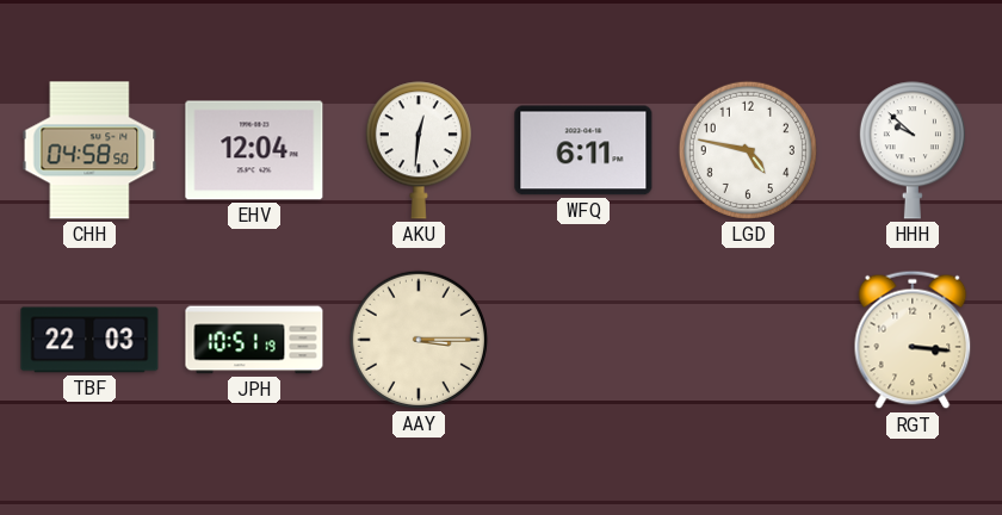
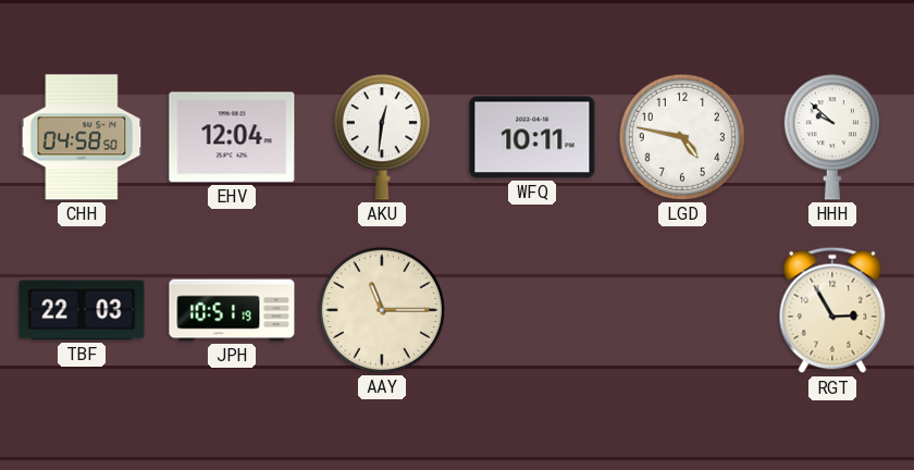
WFQ: 6:11 -> 10:11
AAY: 3:15 -> 11:15
RGT: 3:16 -> 2:55
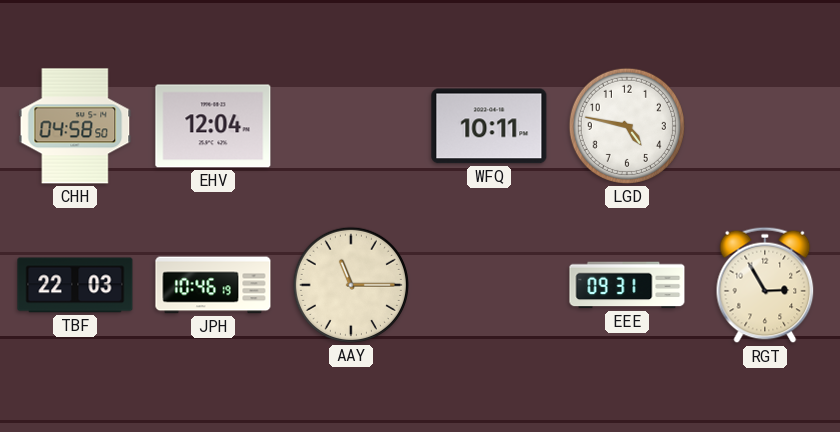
AKU: 12:31 -> none
HHH: 9:52 -> none
JPH: 10:51 -> 10:46
EEE: none -> 09:31
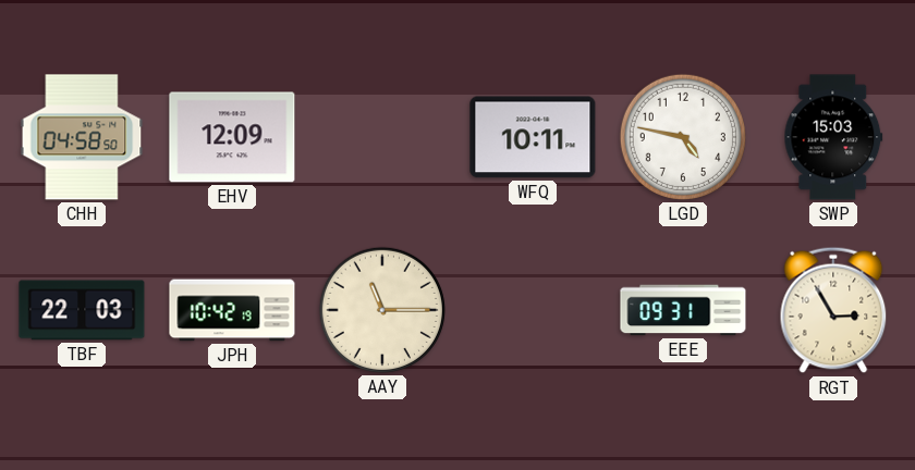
EHV: 12:04 -> 12:09
SWP: none -> 15:03
JPH: 10:46 -> 10:42
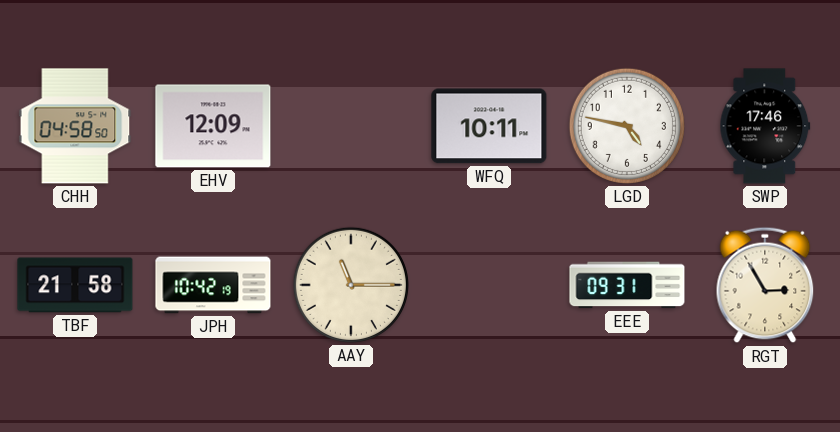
SWP: 15:03 -> 17:46
TBF: 22:03 -> 21:58
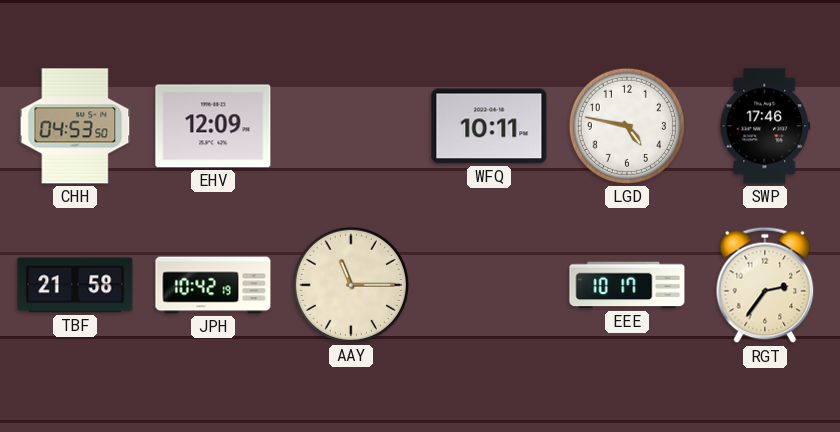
CHH: 04:58 -> 04:53
EEE: 09:31 -> 10:17
RGT: 2:55 -> 2:36
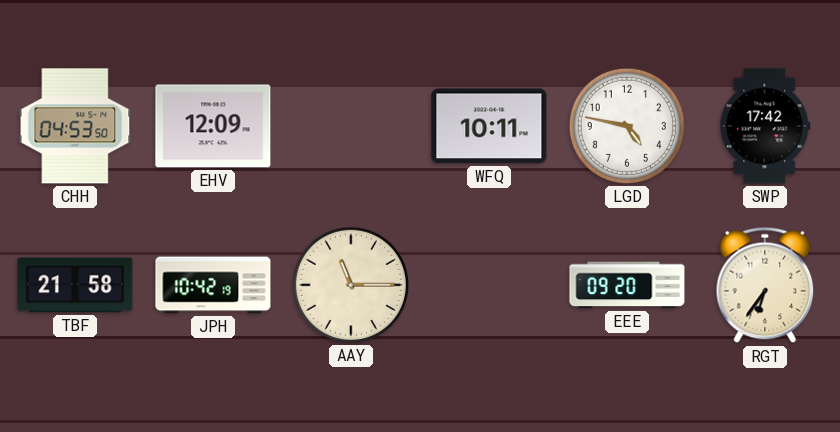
SWP: 17:46 -> 17:42
EEE: 10:17 -> 09:20
RGT: 2:36 -> 6:36
